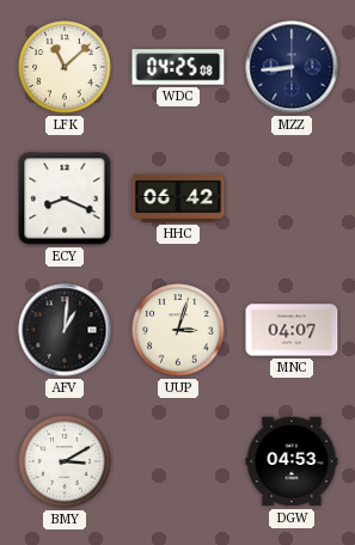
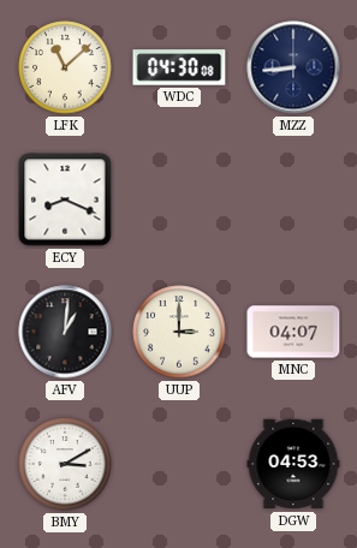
WDC: 04:25 -> 04:30
HHC: 06:42 -> none
UUP: 3:03 -> 3:00
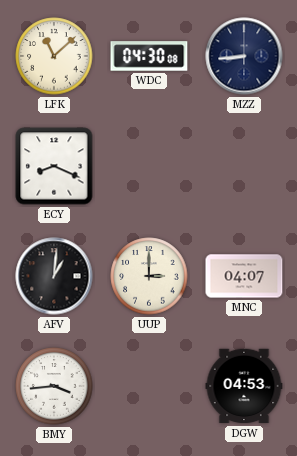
BMY: 3:10 -> 3:44
